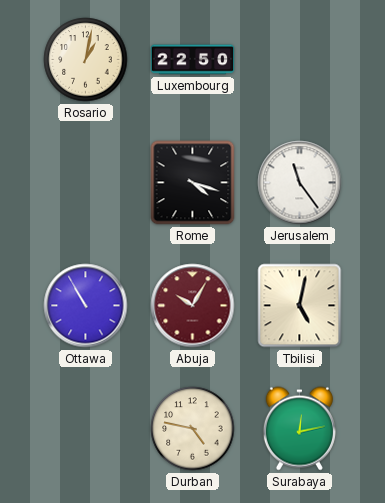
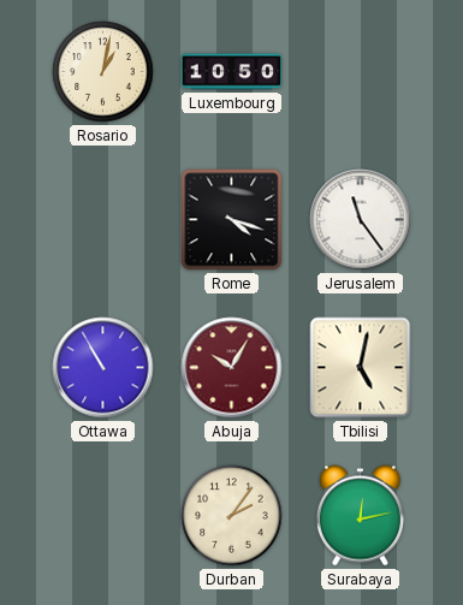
Luxembourg: 22:50 -> 10:50
Durban: 4:47 -> 2:06
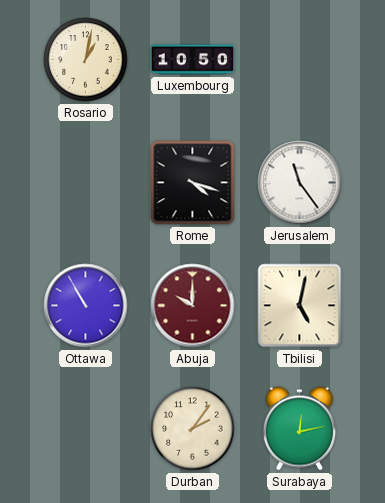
Abuja: 10:05 -> 10:00
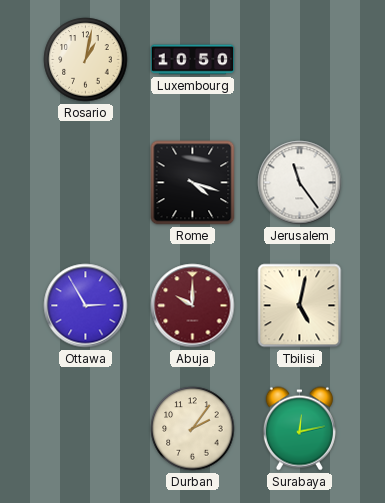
Ottawa: 10:55 -> 2:55
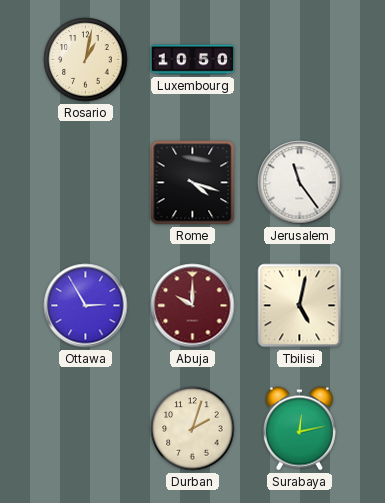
Durban: 2:06 -> 2:03
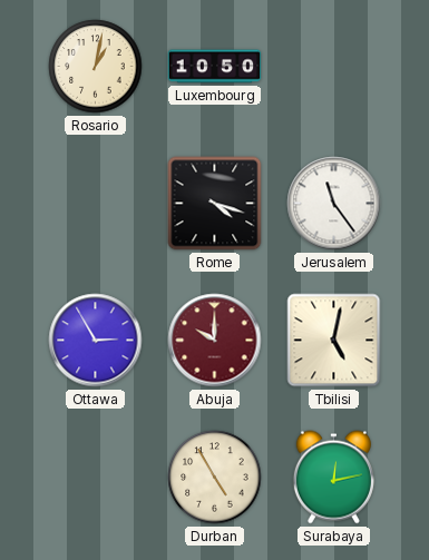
Durban: 2:03 -> 4:55
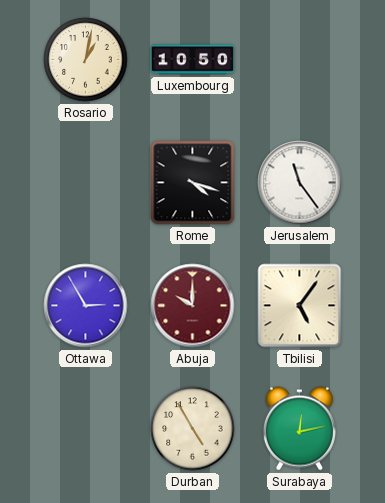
Tbilisi: 5:02 -> 5:06
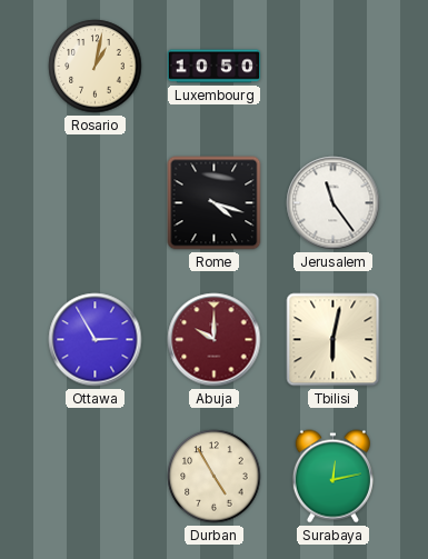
Tbilisi: 5:06 -> 6:02
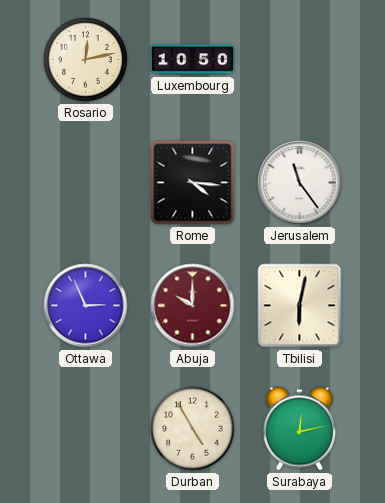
Rosario: 1:02 -> 12:13
Rome: 4:18 -> 4:16
Ottawa: 2:55 -> 2:56
